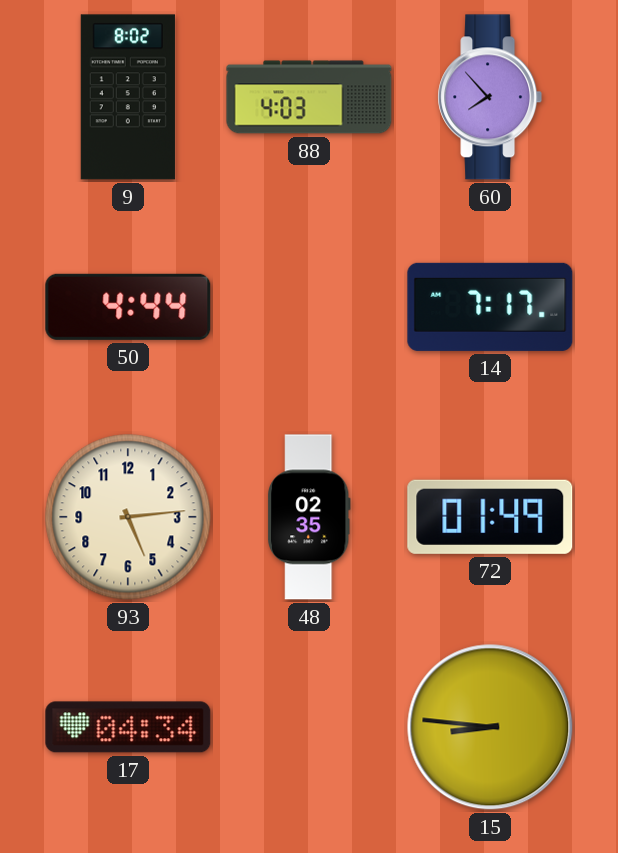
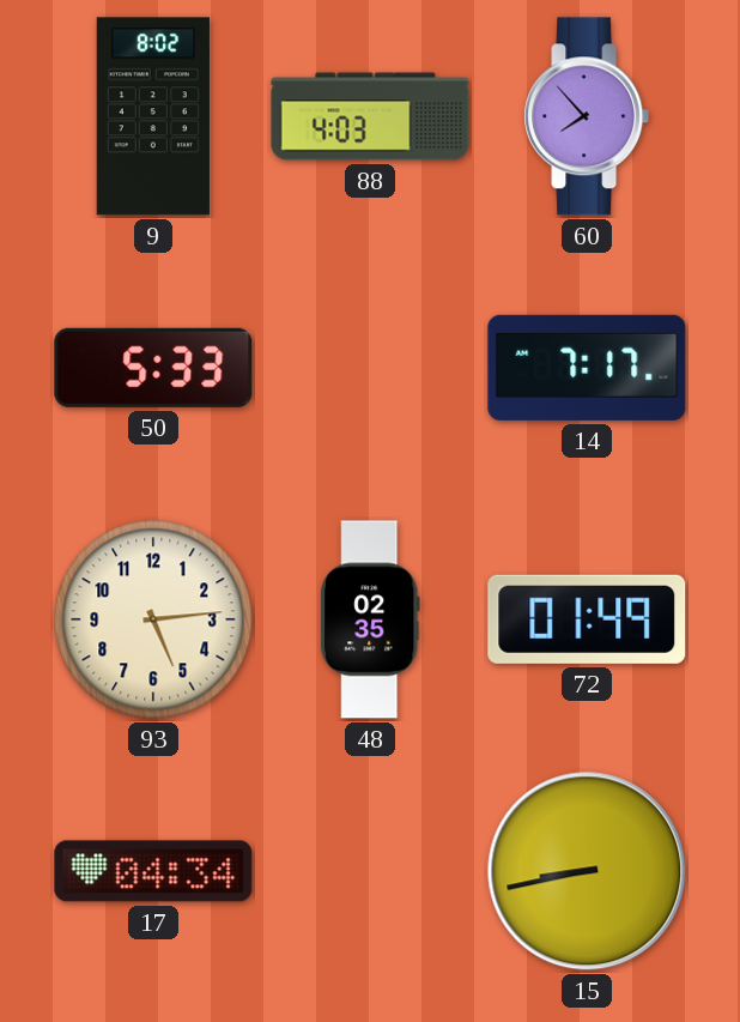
50: 4:44 -> 5:33
15: 8:46 -> 8:43
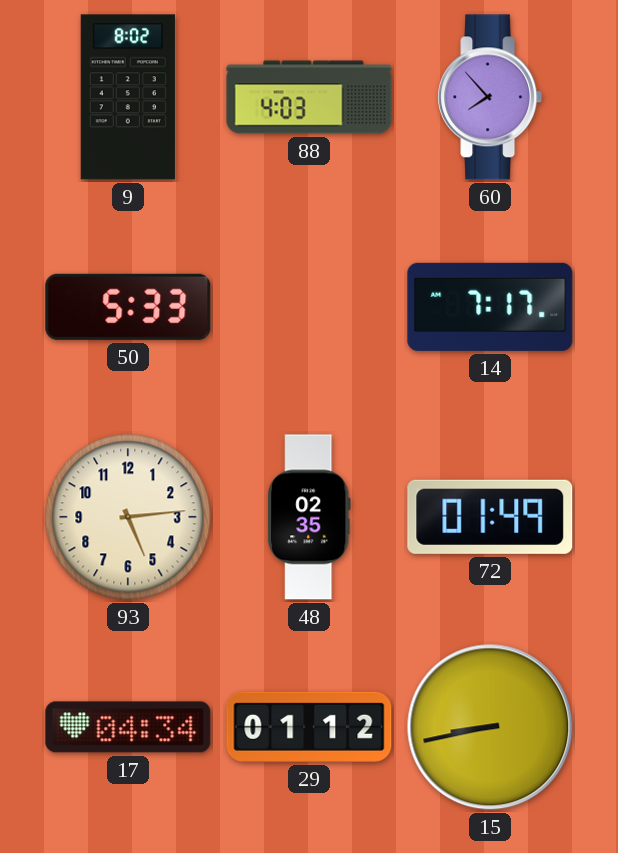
29: none -> 01:12
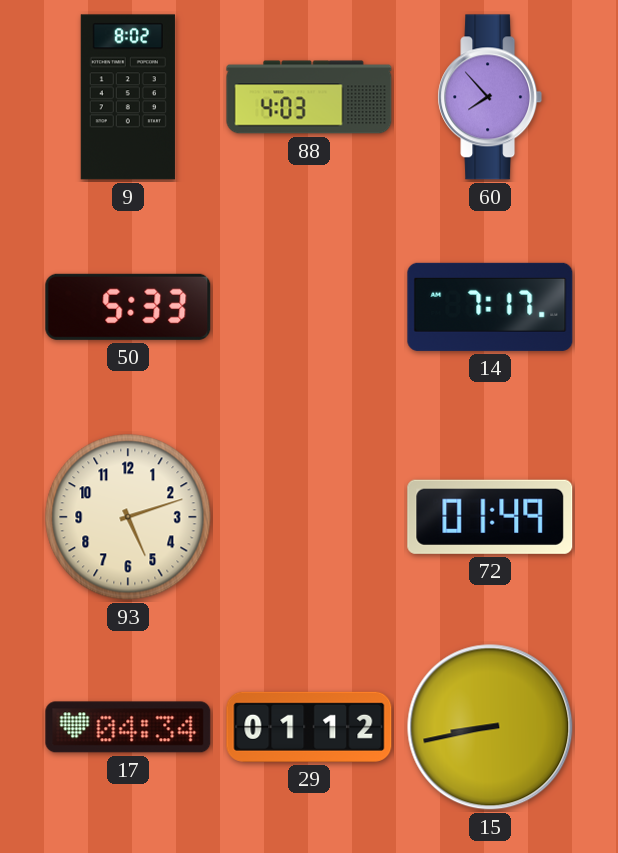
93: 5:14 -> 5:12
48: 02:35 -> none
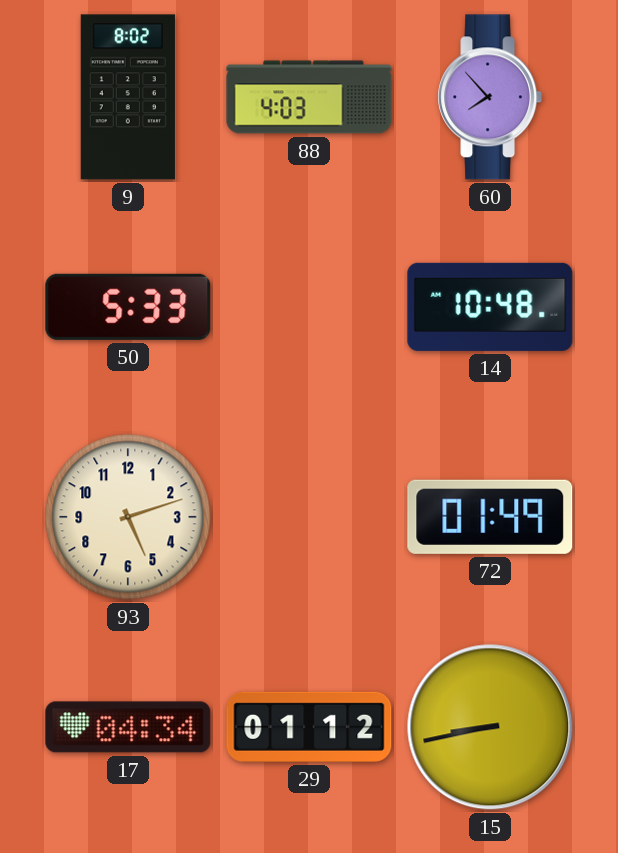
14: 7:17 -> 10:48
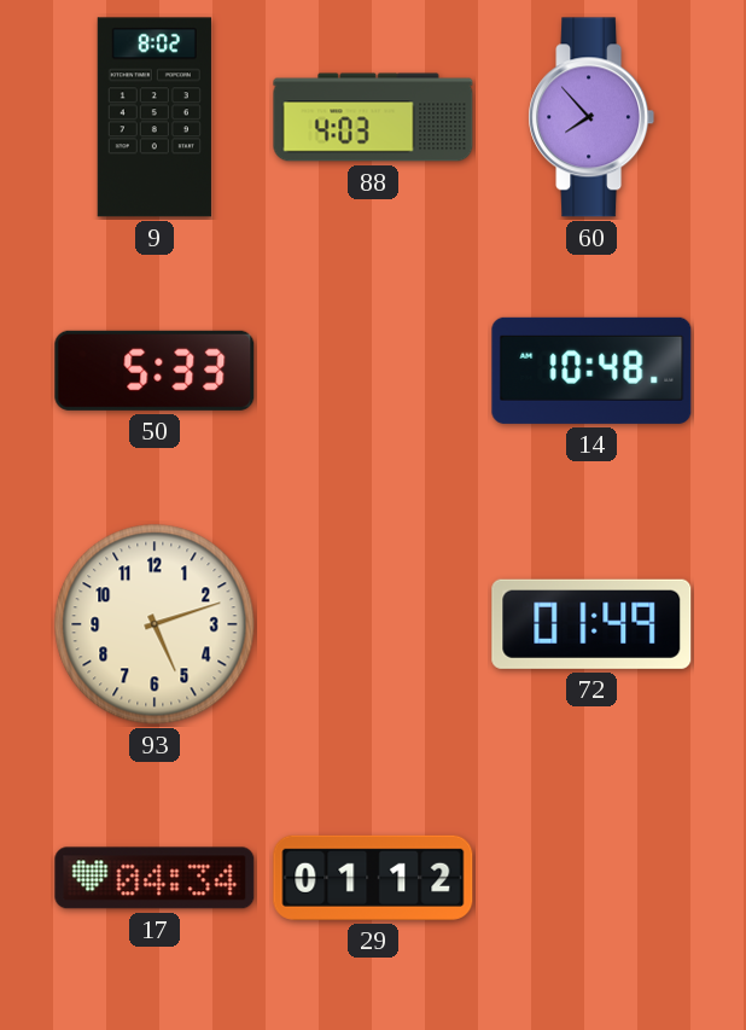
15: 8:43 -> none
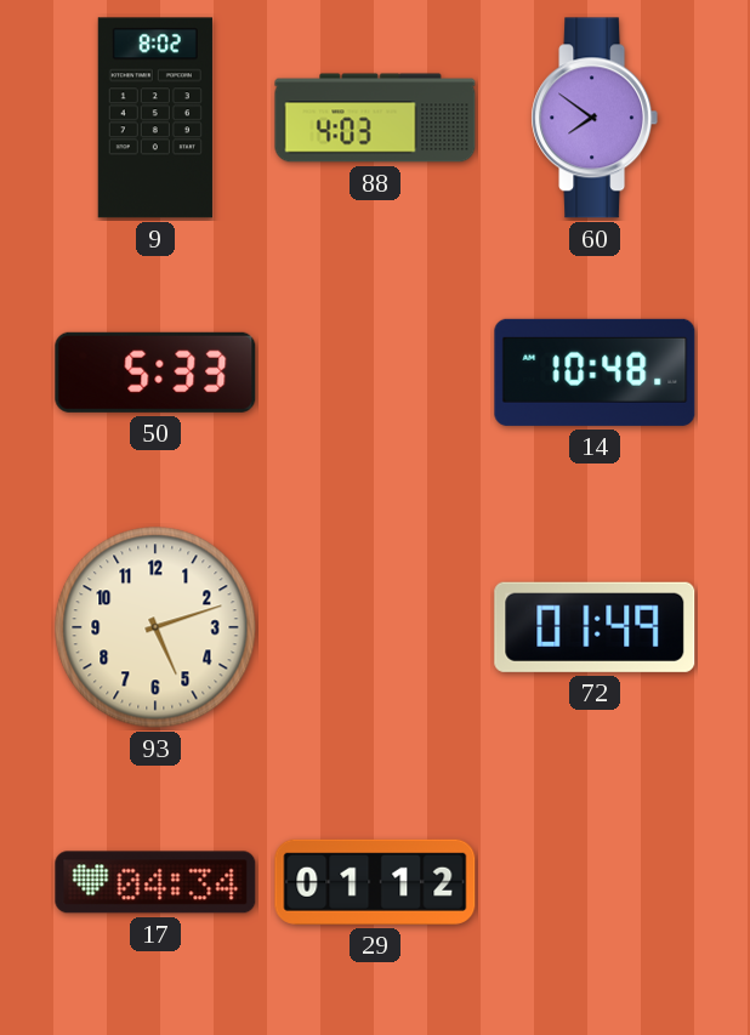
60: 7:53 -> 7:51
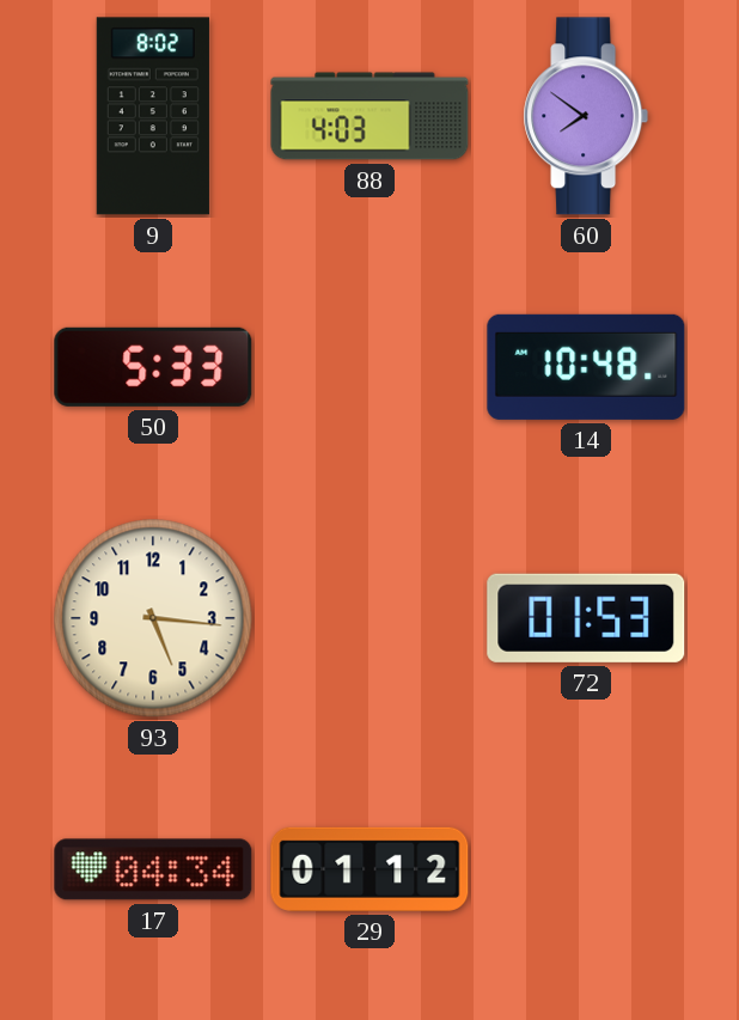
93: 5:12 -> 5:16
72: 01:49 -> 01:53
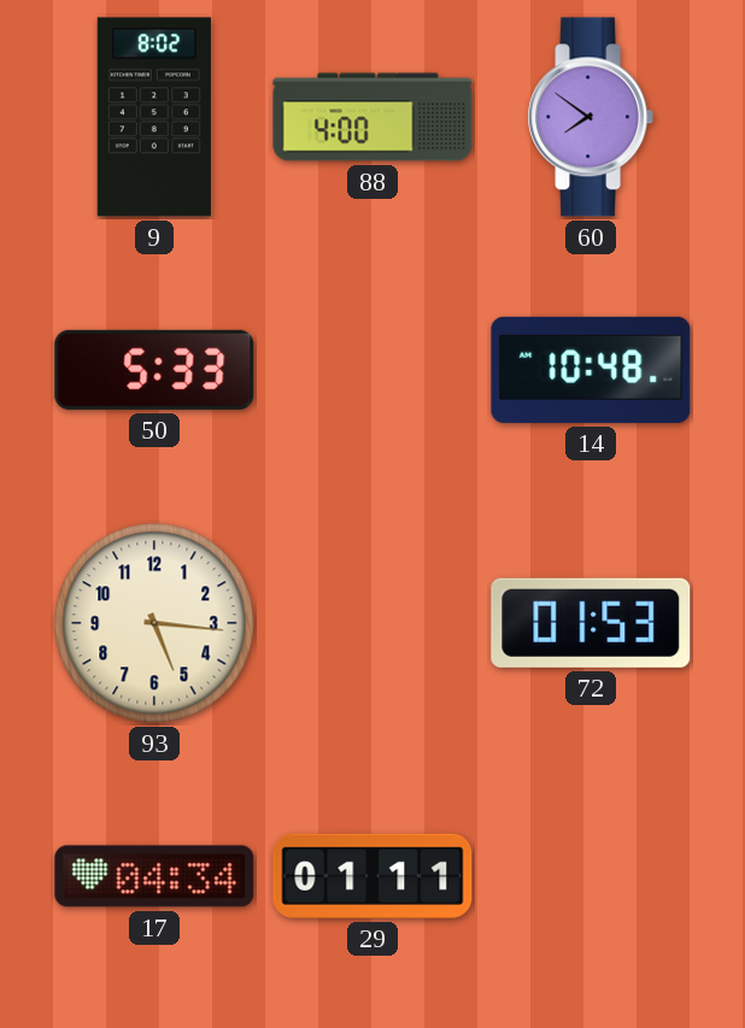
88: 4:03 -> 4:00
29: 01:12 -> 01:11
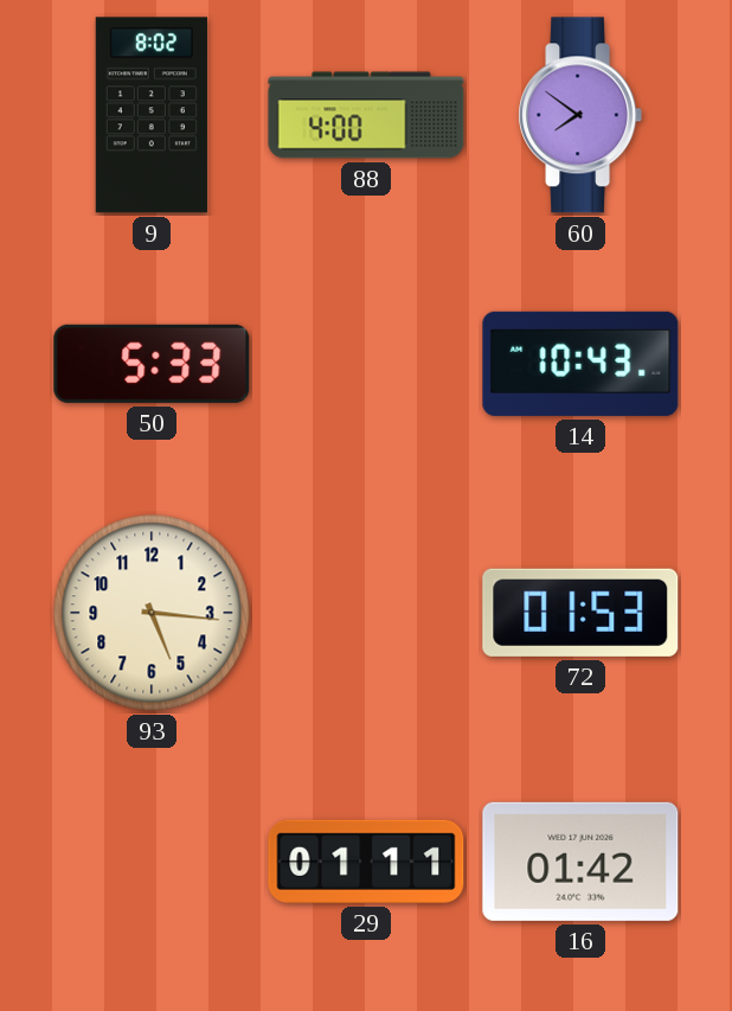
14: 10:48 -> 10:43
17: 04:34 -> none
16: none -> 01:42
